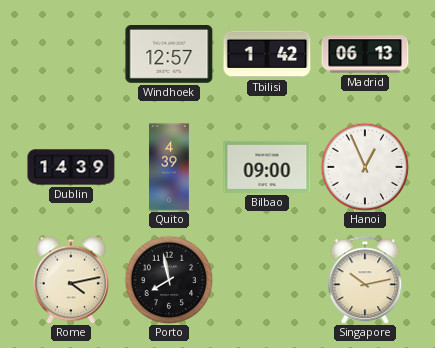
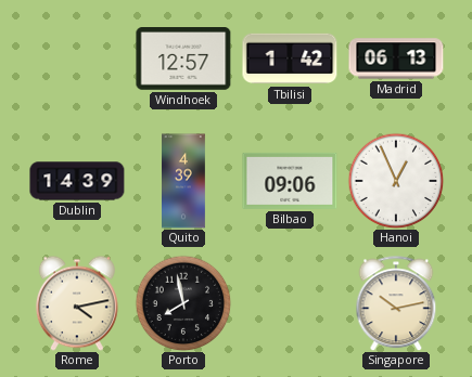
Bilbao: 09:00 -> 09:06
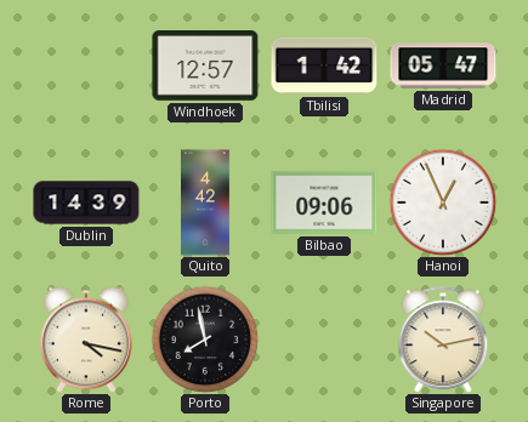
Madrid: 06:13 -> 05:47
Quito: 4:39 -> 4:42
Rome: 4:13 -> 4:17
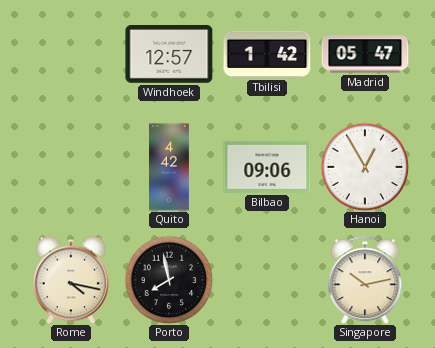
Dublin: 14:39 -> none
Hanoi: 12:56 -> 12:55
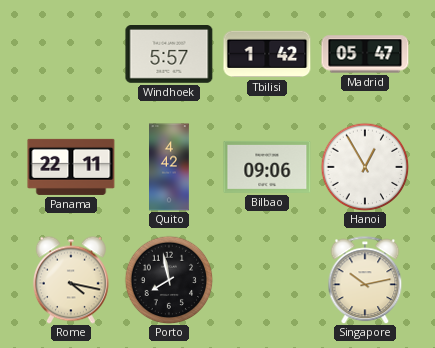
Windhoek: 12:57 -> 5:57
Panama: none -> 22:11
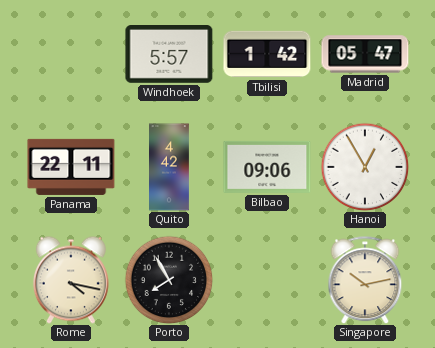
Porto: 7:58 -> 7:55
